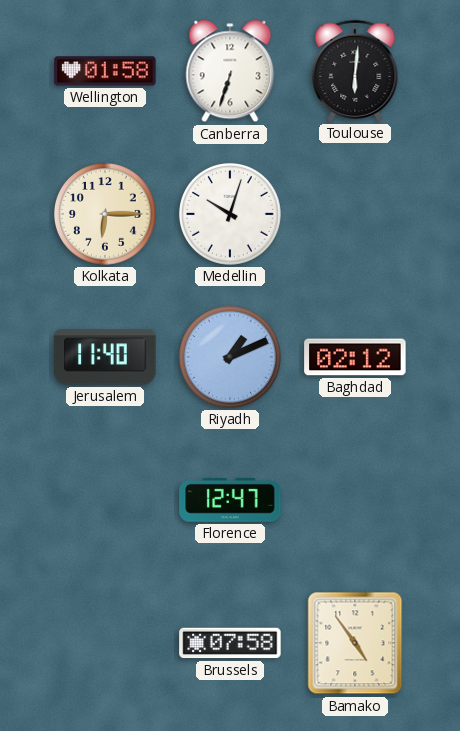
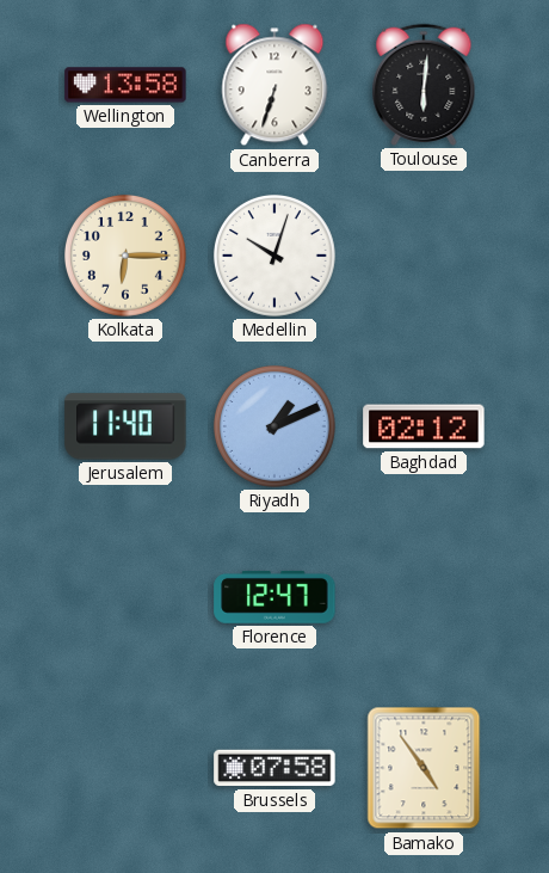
Wellington: 01:58 -> 13:58
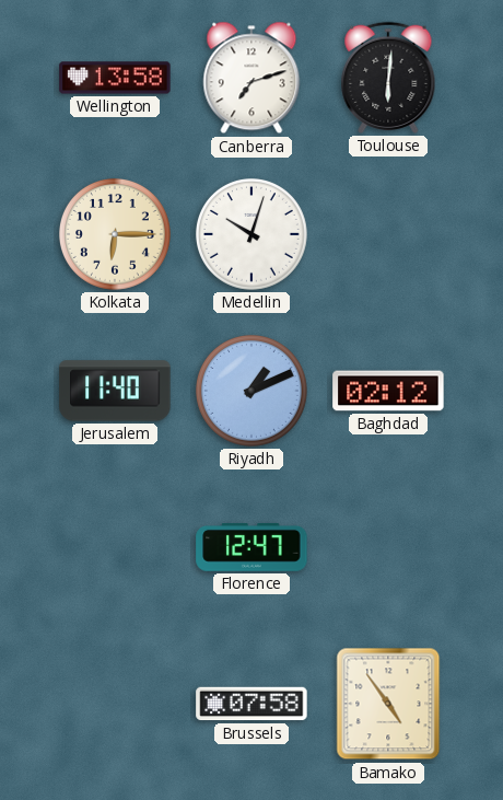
Canberra: 6:33 -> 7:12
